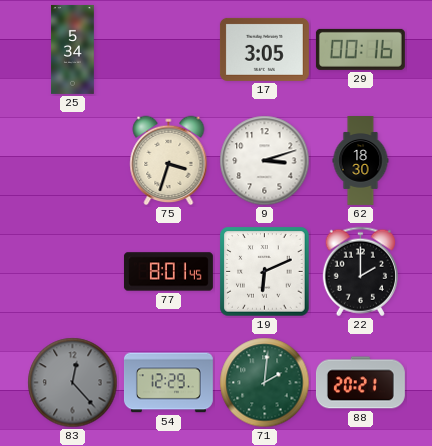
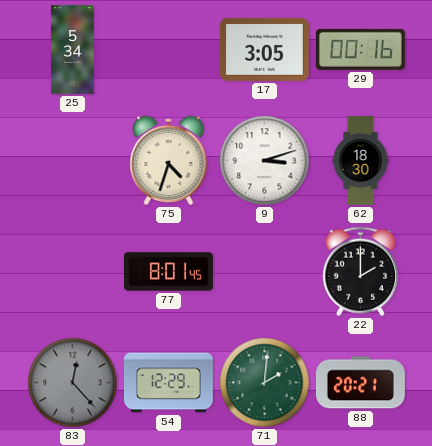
75: 3:33 -> 4:33
19: 6:11 -> none
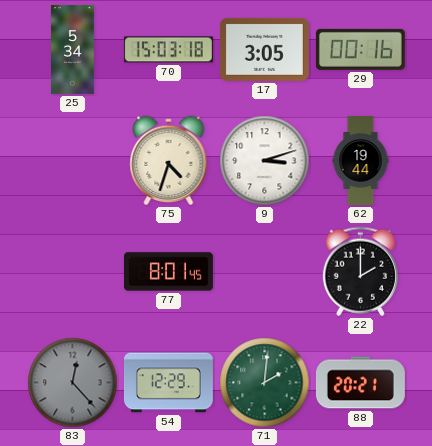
70: none -> 15:03
62: 18:30 -> 19:44
